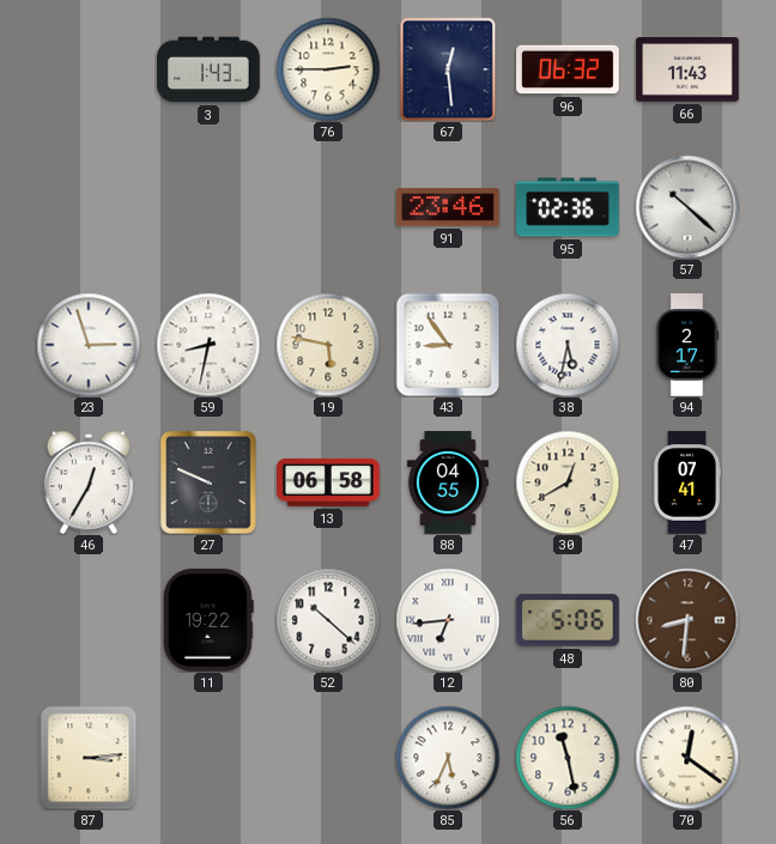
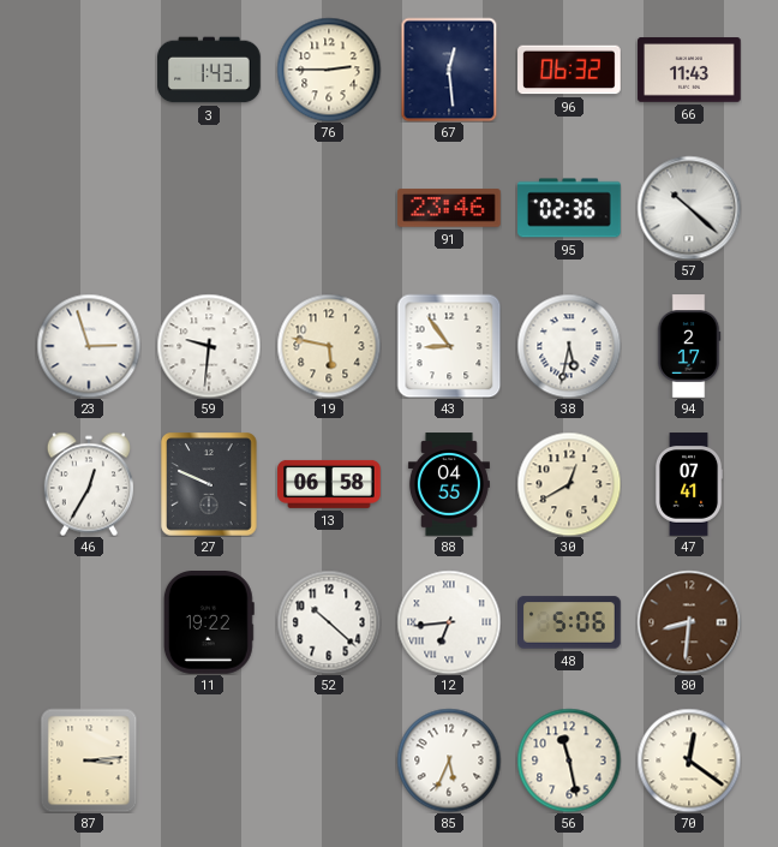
59: 8:32 -> 9:31
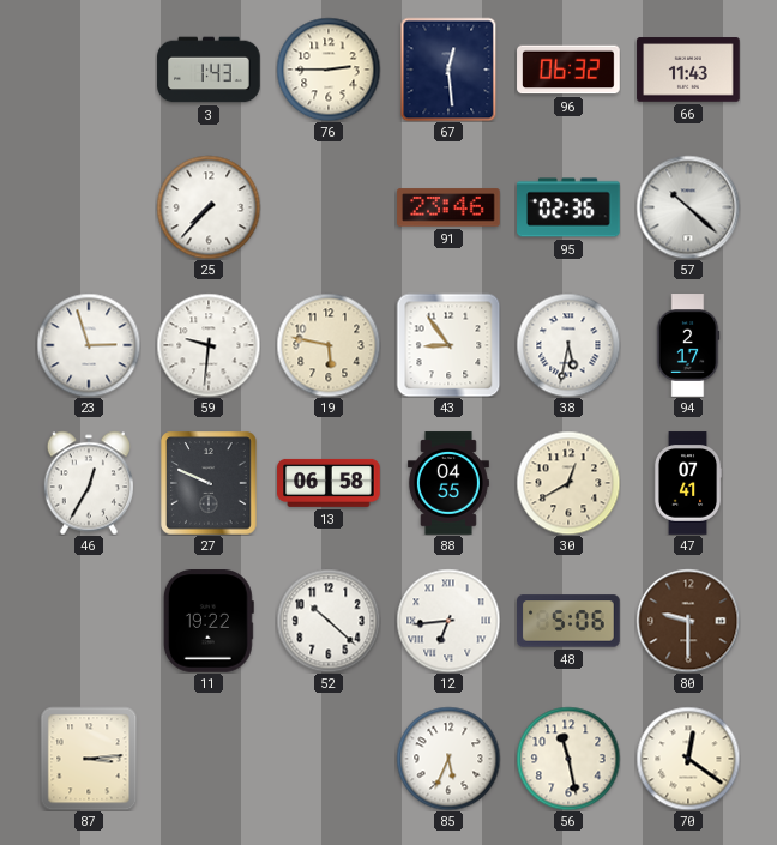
25: none -> 7:37
80: 8:31 -> 9:30
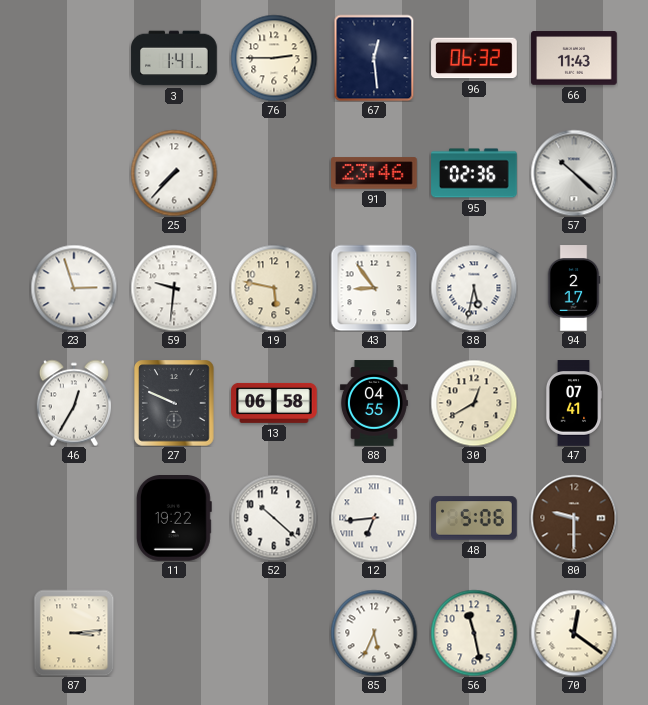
3: 1:43 -> 1:41
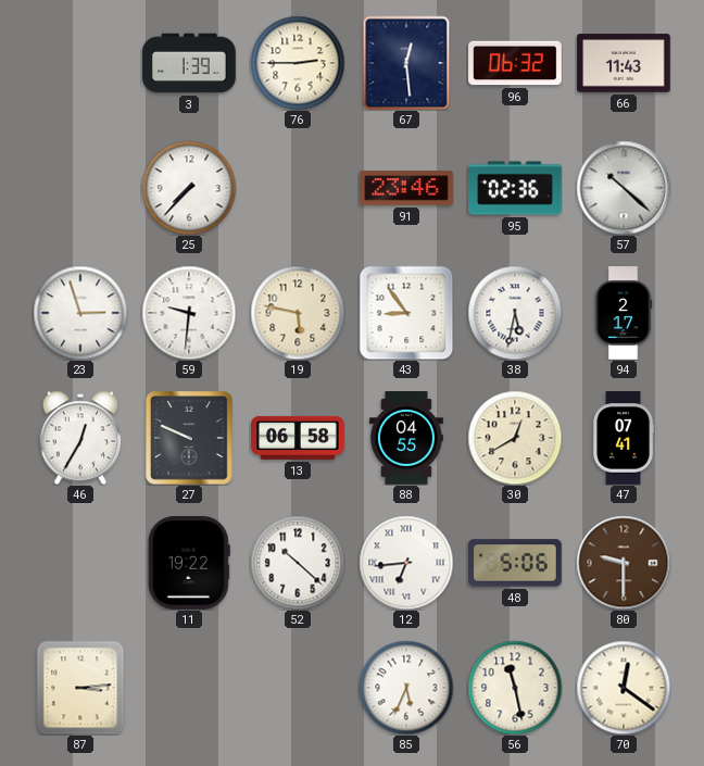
3: 1:41 -> 1:39
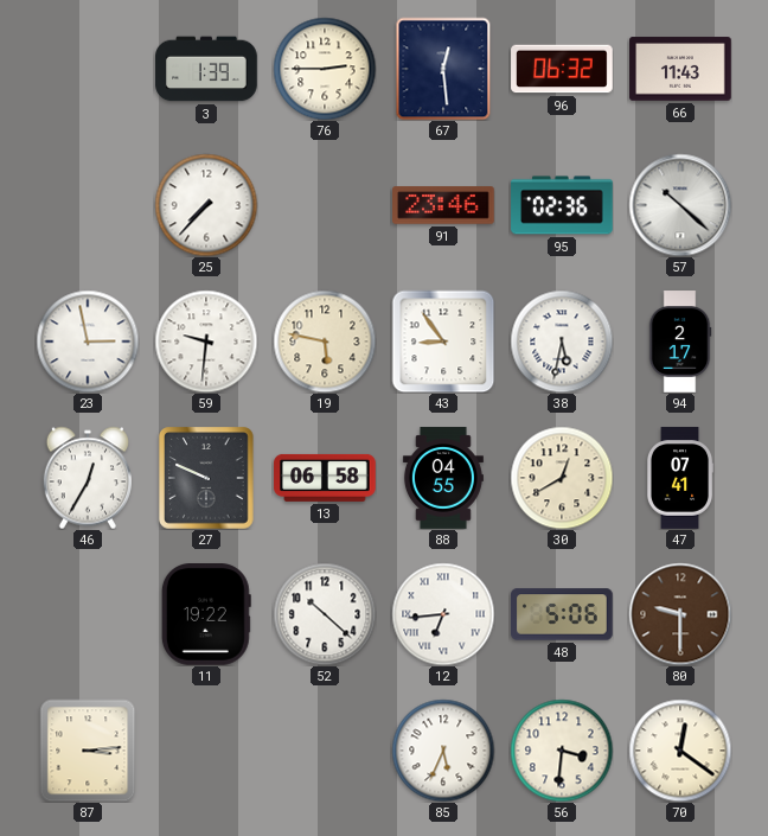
23: 2:57 -> 2:58
56: 11:28 -> 3:31
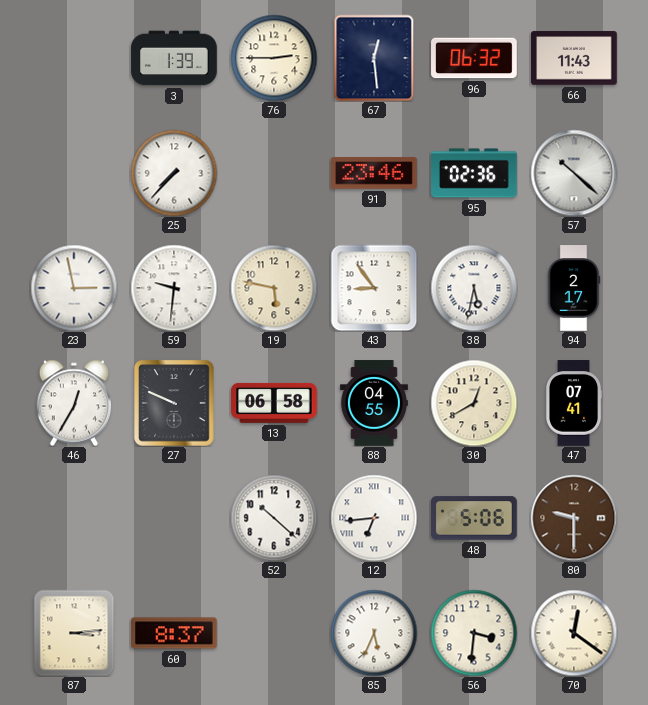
11: 19:22 -> none
60: none -> 8:37
